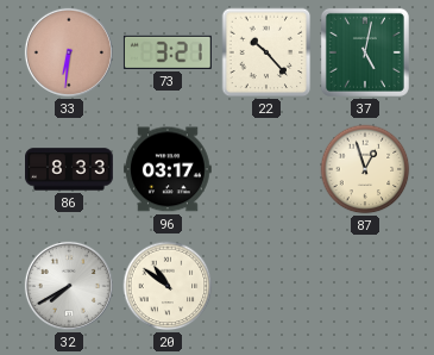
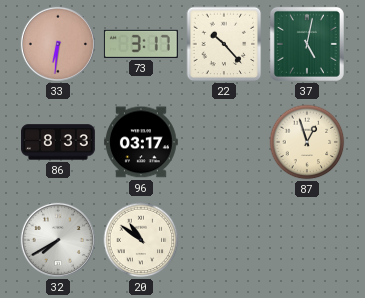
73: 3:21 -> 3:17
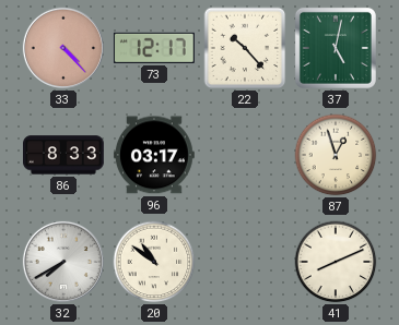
33: 6:31 -> 4:23
73: 3:17 -> 12:17
41: none -> 8:11
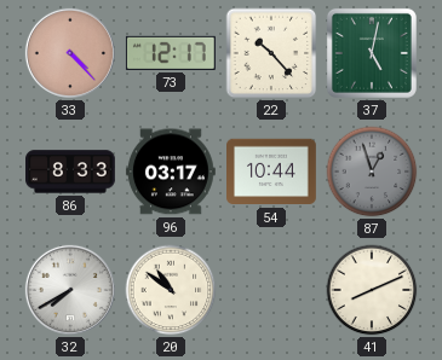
54: none -> 10:44
87 dial: cream -> grey
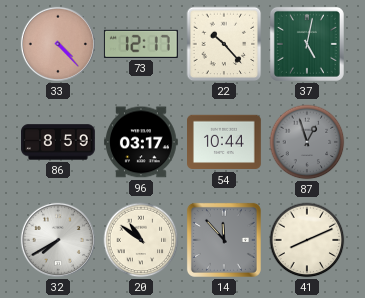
86: 8:33 -> 8:59
14: none -> 11:53
